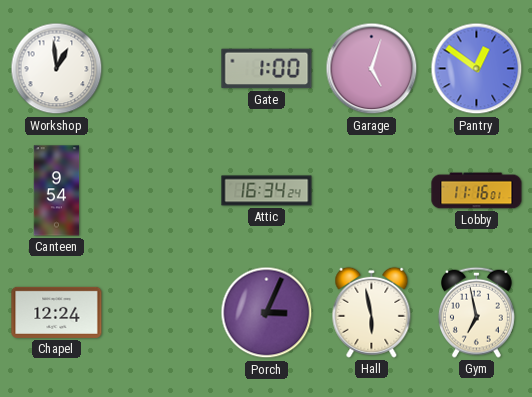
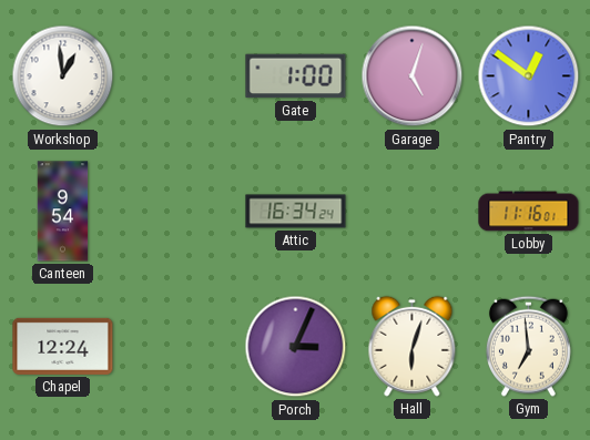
Hall: 5:58 -> 6:03
Gym: 6:58 -> 6:59
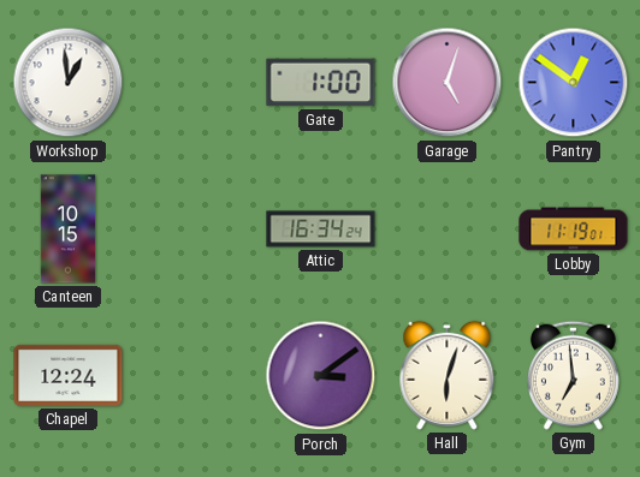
Canteen: 9:54 -> 10:15
Lobby: 11:16 -> 11:19
Porch: 3:04 -> 3:09
